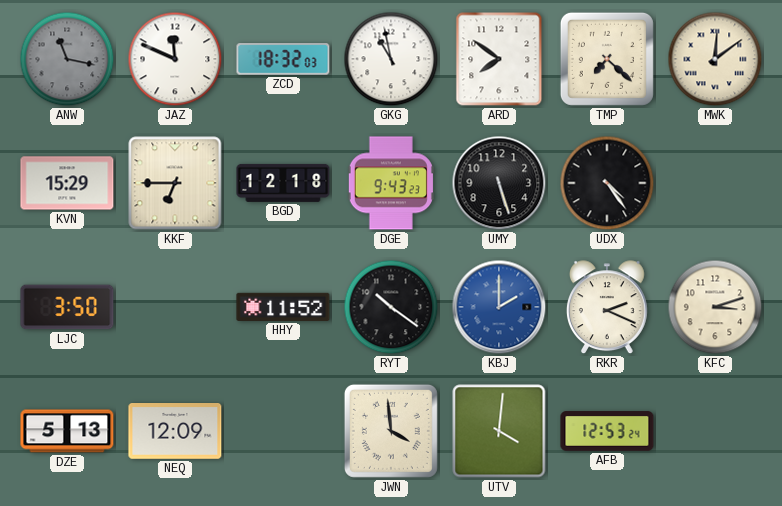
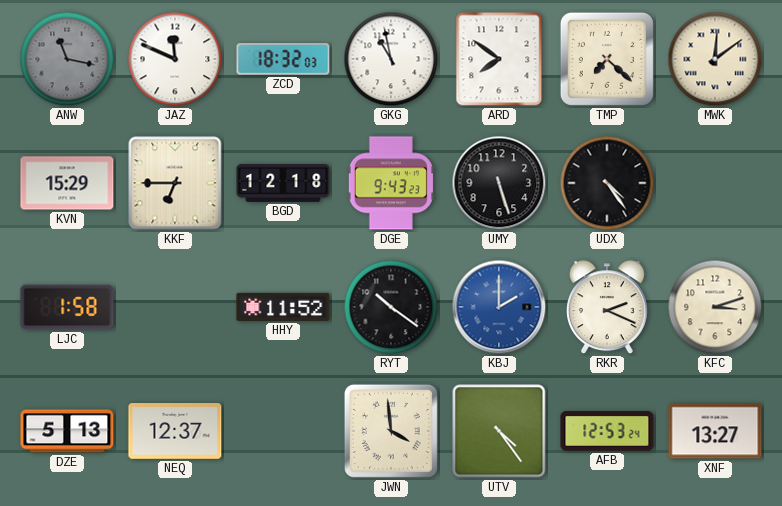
LJC: 3:50 -> 1:58
NEQ: 12:09 -> 12:37
UTV: 4:01 -> 4:24
XNF: none -> 13:27
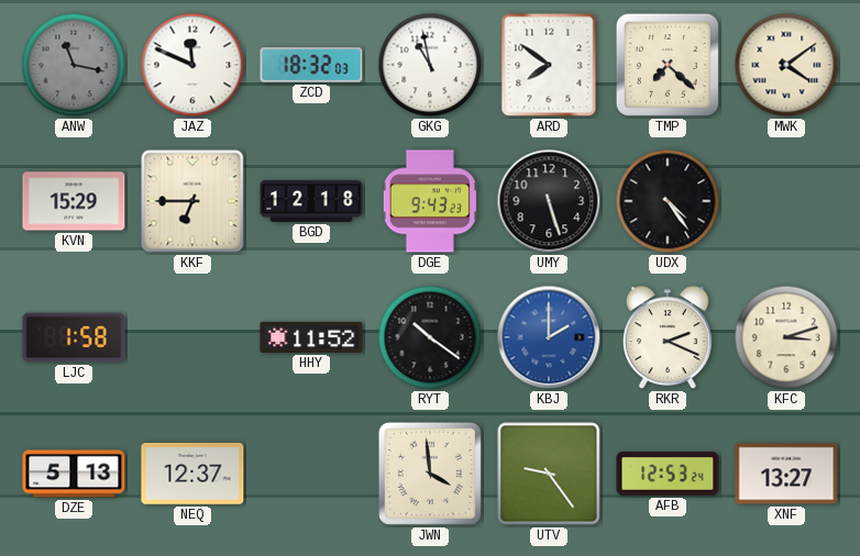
MWK: 12:09 -> 4:09
UTV: 4:24 -> 9:24
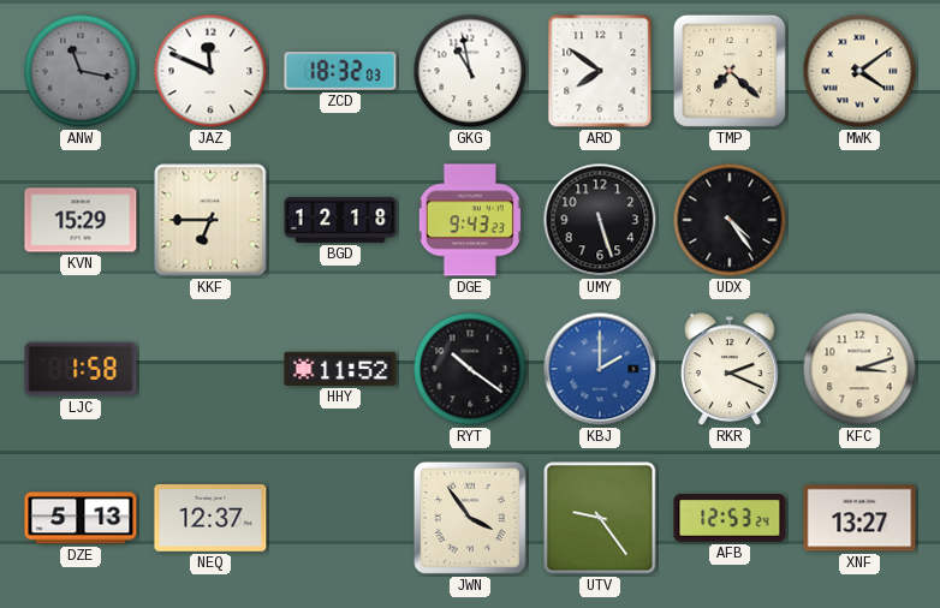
JWN: 3:59 -> 3:54
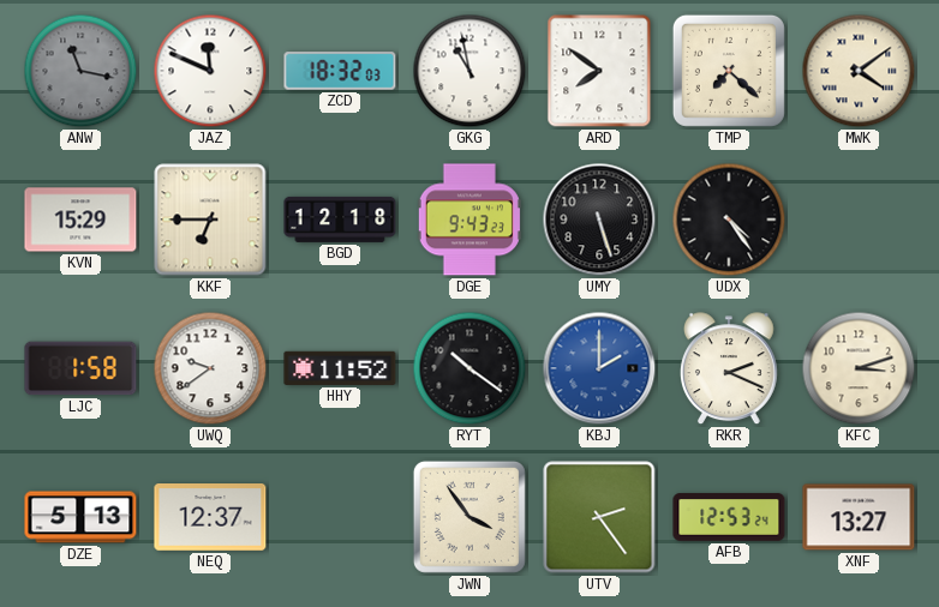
UWQ: none -> 9:39
UTV: 9:24 -> 2:24
